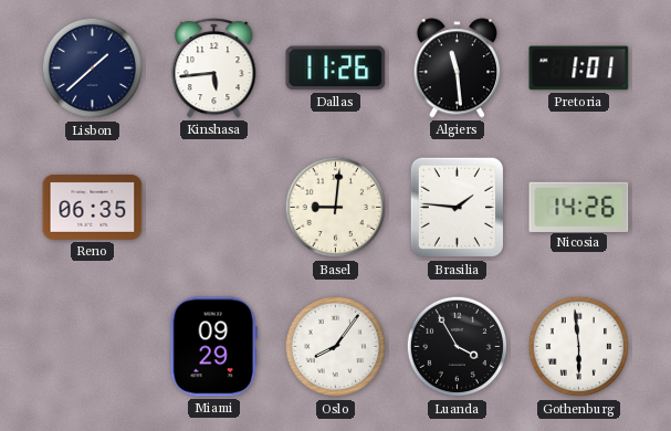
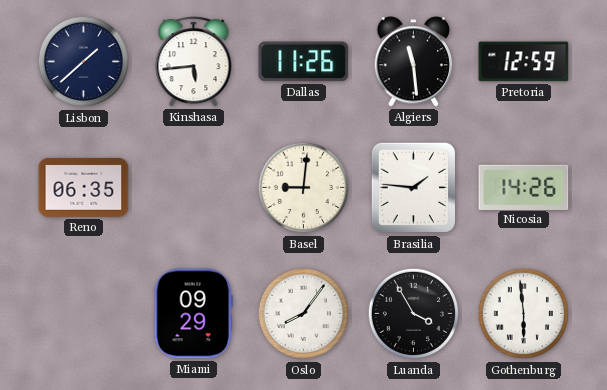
Pretoria: 1:01 -> 12:59
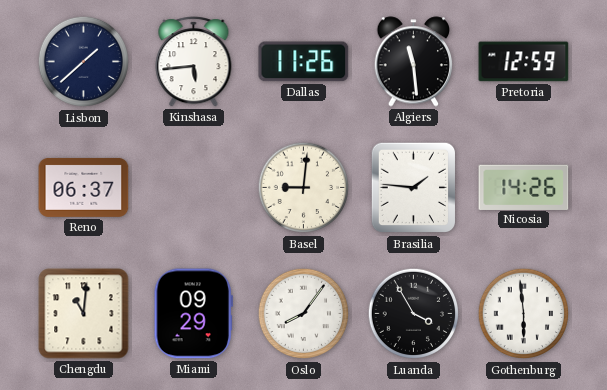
Reno: 06:35 -> 06:37
Chengdu: none -> 11:01
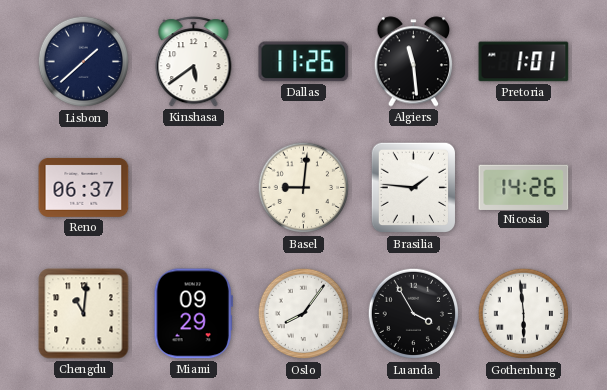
Kinshasa: 5:44 -> 5:39
Pretoria: 12:59 -> 1:01
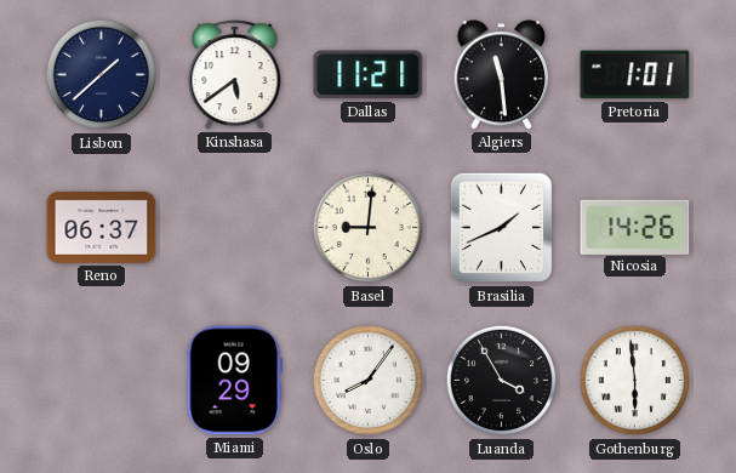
Dallas: 11:26 -> 11:21
Brasilia: 1:46 -> 1:41
Chengdu: 11:01 -> none
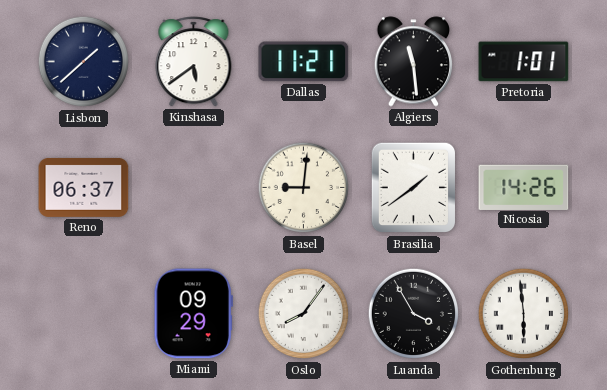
Brasilia: 1:41 -> 1:39
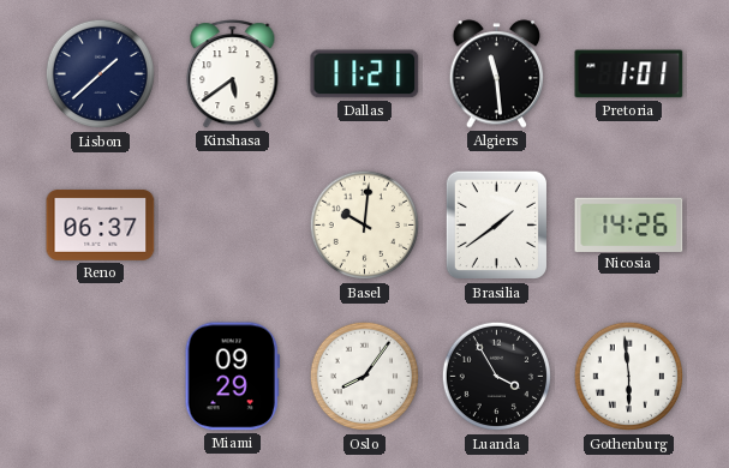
Basel: 9:01 -> 10:01
